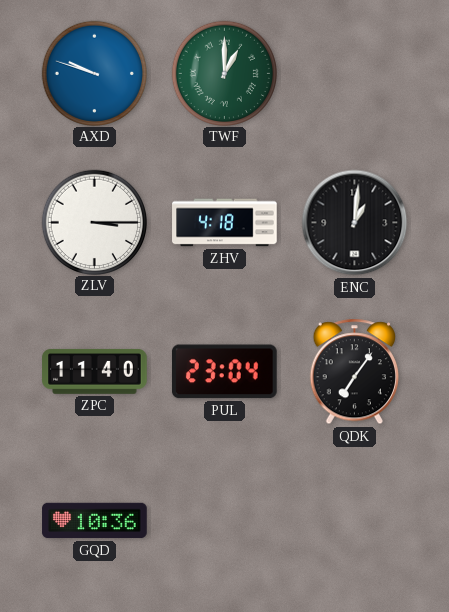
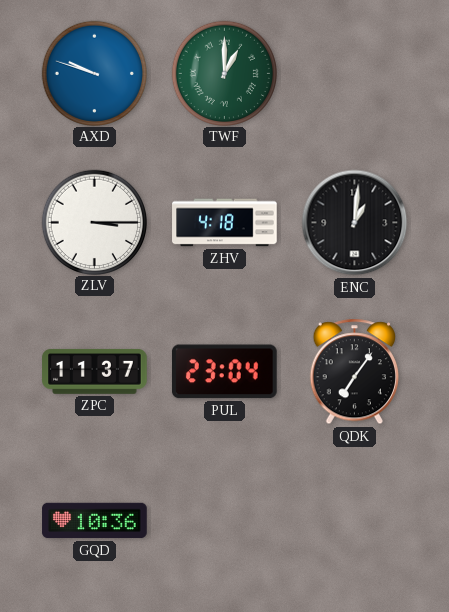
ZPC: 11:40 -> 11:37
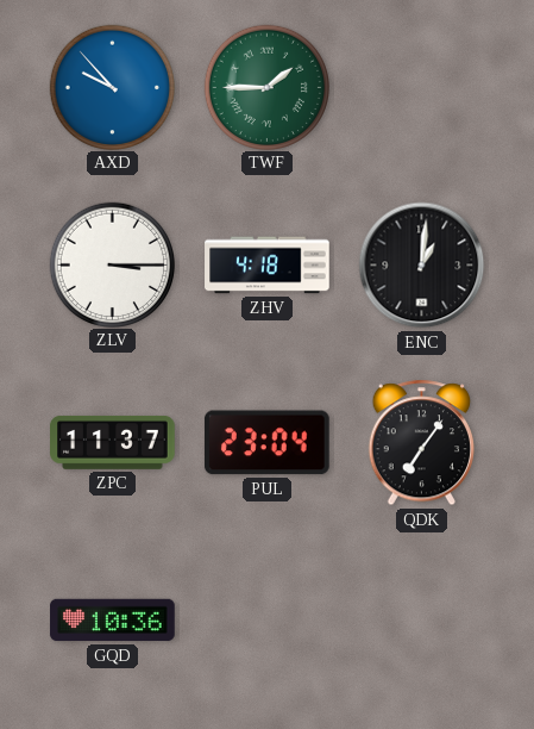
AXD: 9:48 -> 9:53
TWF: 1:00 -> 1:45
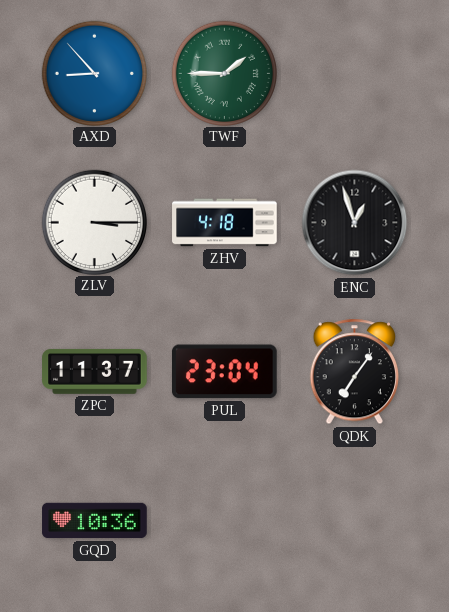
AXD: 9:53 -> 8:53
ENC: 1:01 -> 12:57
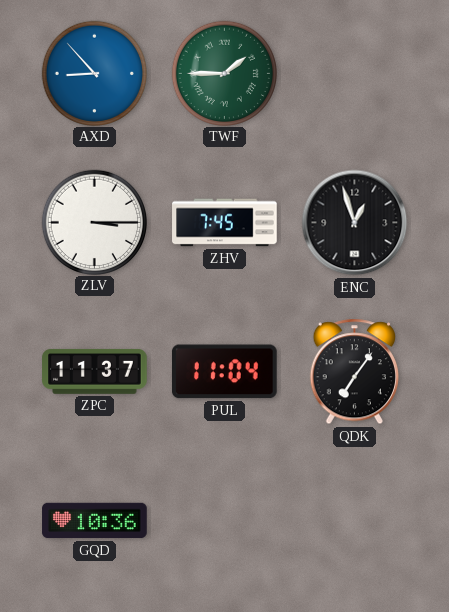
ZHV: 4:18 -> 7:45
PUL: 23:04 -> 11:04
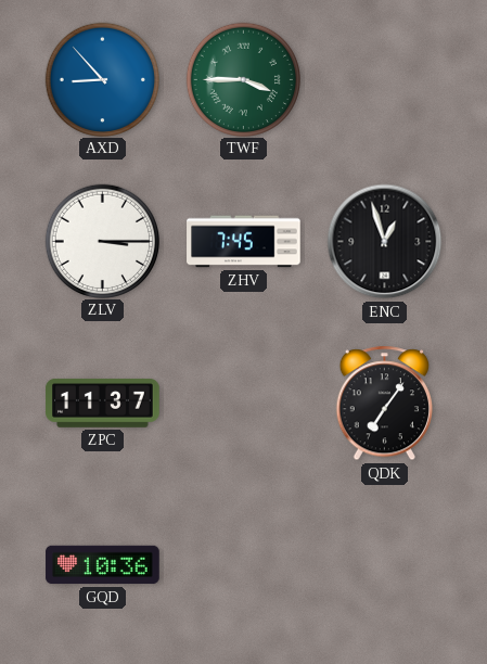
TWF: 1:45 -> 3:45
PUL: 11:04 -> none
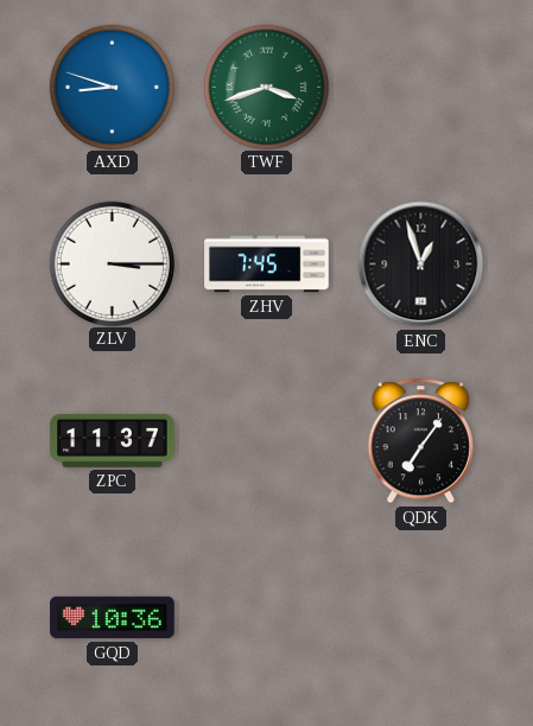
AXD: 8:53 -> 8:48
TWF: 3:45 -> 3:42
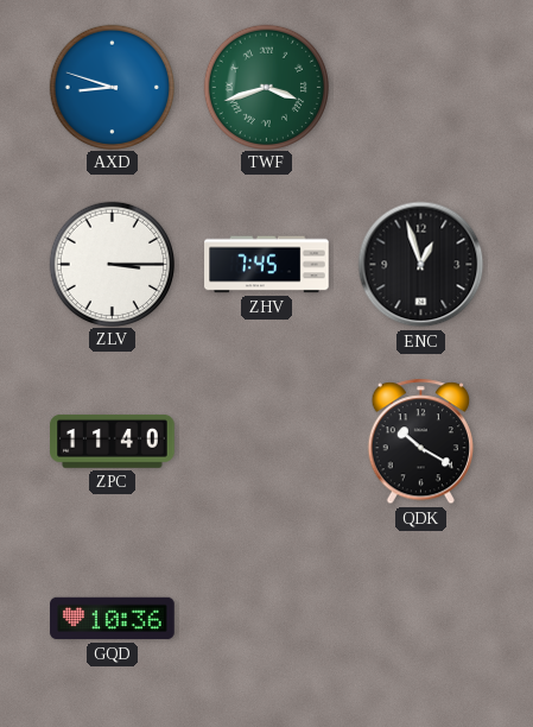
ZPC: 11:37 -> 11:40
QDK: 7:06 -> 10:20
